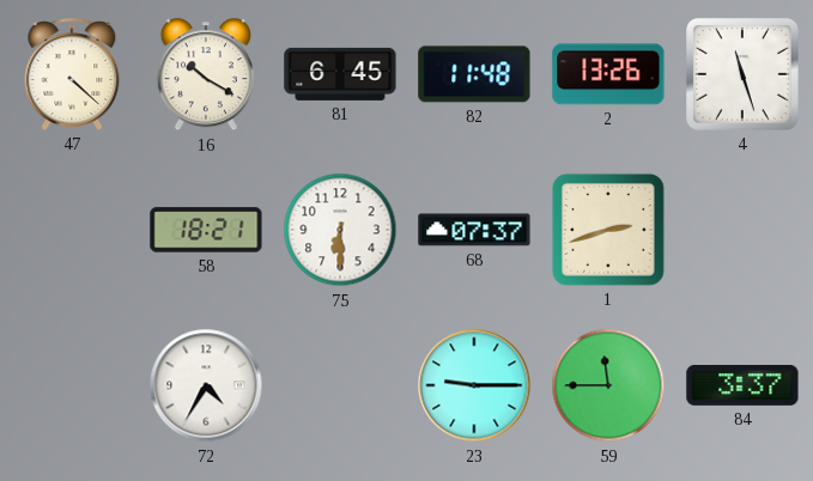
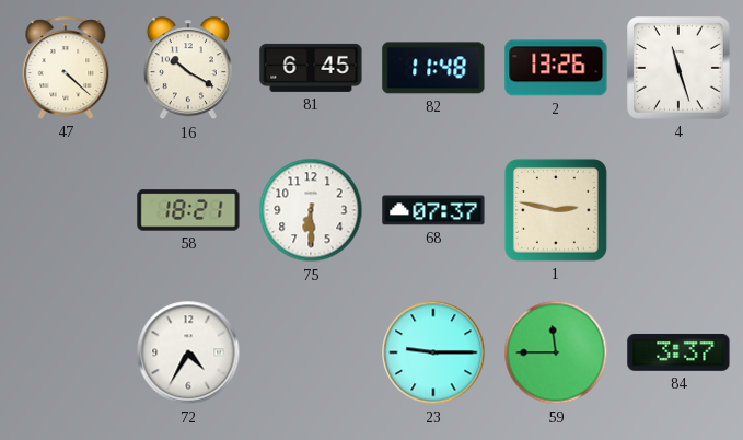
1: 2:42 -> 2:47
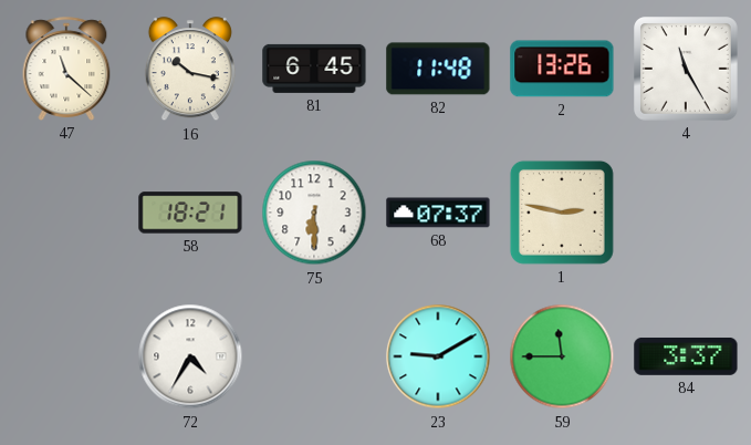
47: 4:22 -> 11:22
16: 10:20 -> 10:17
4: 11:27 -> 11:25
23: 9:15 -> 9:10
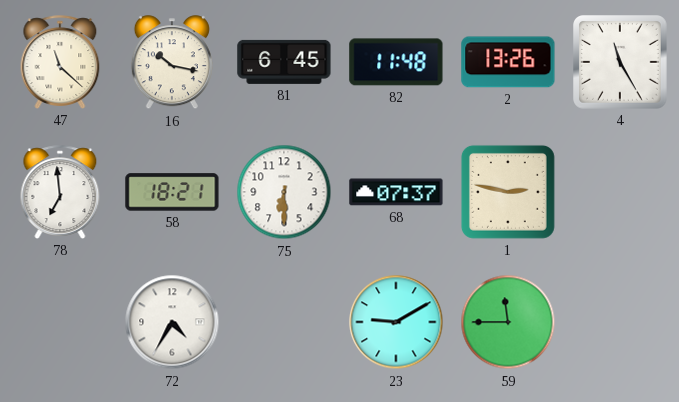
78: none -> 6:59
84: 3:37 -> none
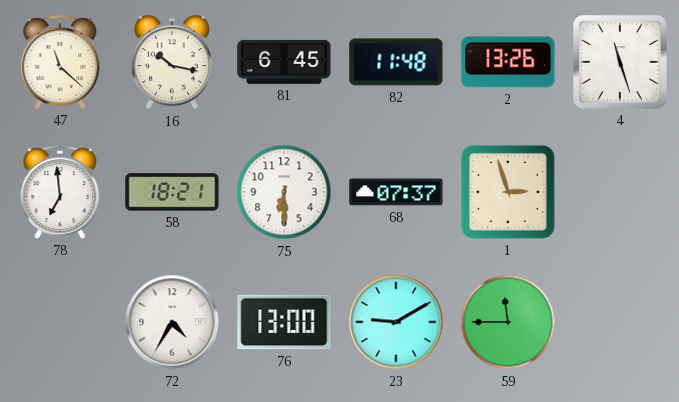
4: 11:25 -> 11:27
1: 2:47 -> 2:57
76: none -> 13:00
